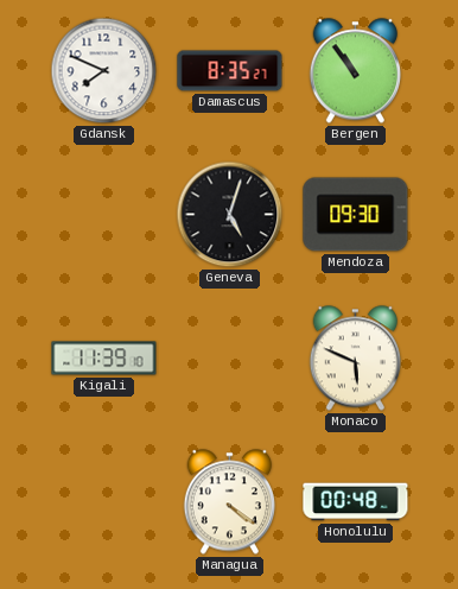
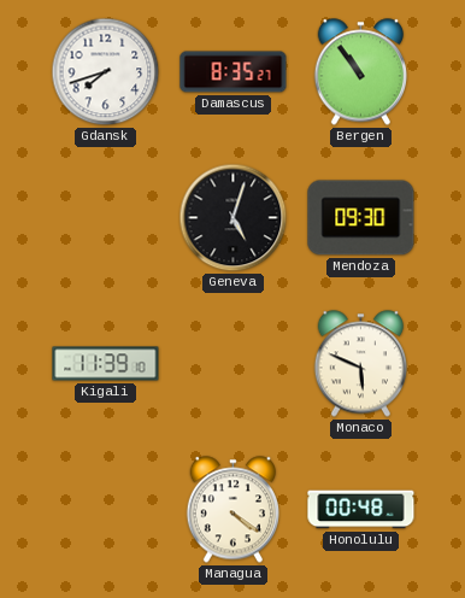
Gdansk: 7:49 -> 7:42
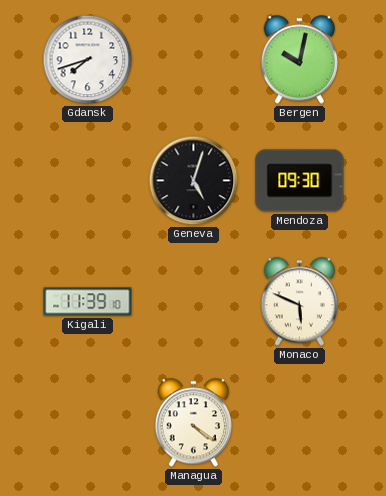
Damascus: 8:35 -> none
Bergen: 10:54 -> 10:02
Honolulu: 00:48 -> none
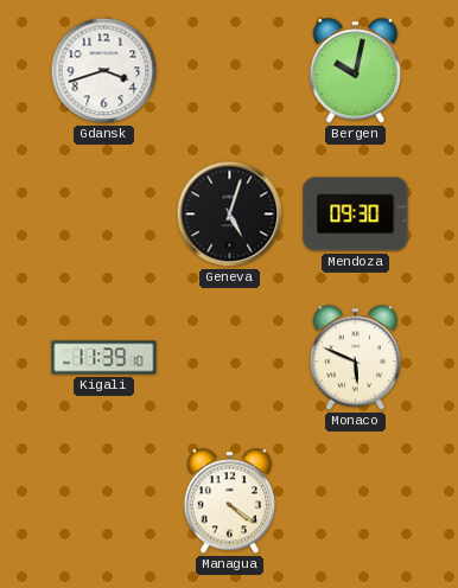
Gdansk: 7:42 -> 3:42
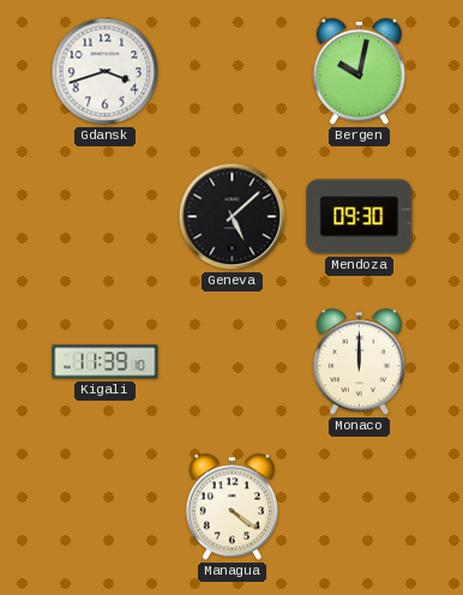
Geneva: 5:03 -> 5:08
Monaco: 5:49 -> 12:00
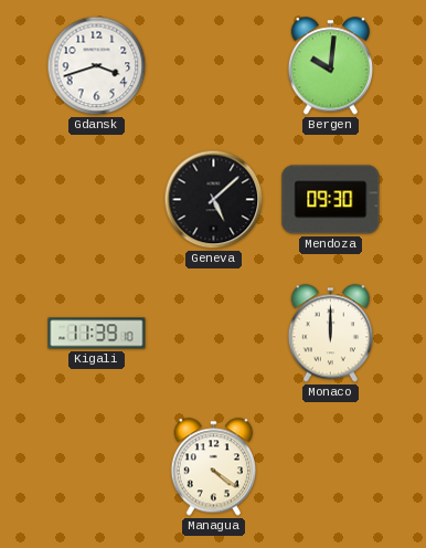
Bergen: 10:02 -> 10:01
